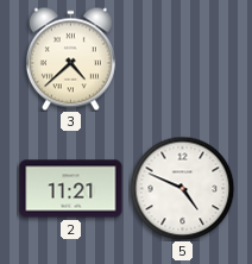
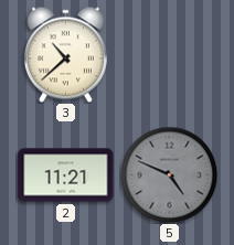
3: 4:38 -> 10:38
5 dial: white -> grey
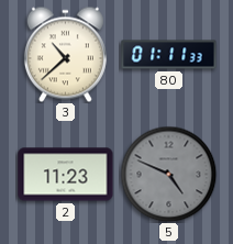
80: none -> 01:11
2: 11:21 -> 11:23
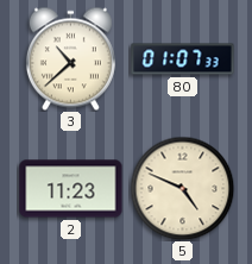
80: 01:11 -> 01:07
5 dial: grey -> cream
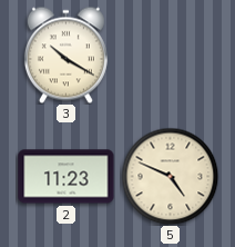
3: 10:38 -> 10:20
80: 01:07 -> none
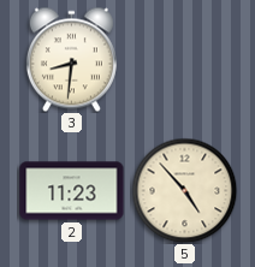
3: 10:20 -> 8:31
5: 4:49 -> 4:53
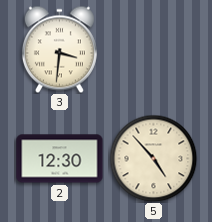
3: 8:31 -> 3:31
2: 11:23 -> 12:30
